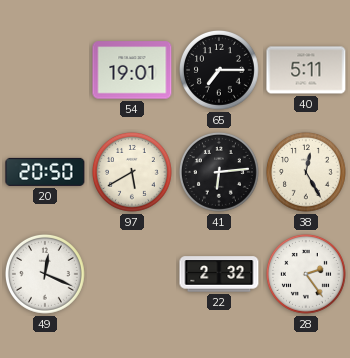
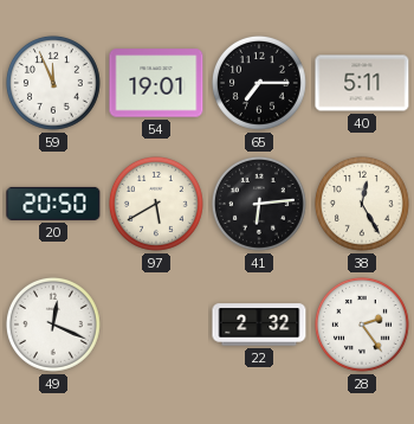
59: none -> 11:56
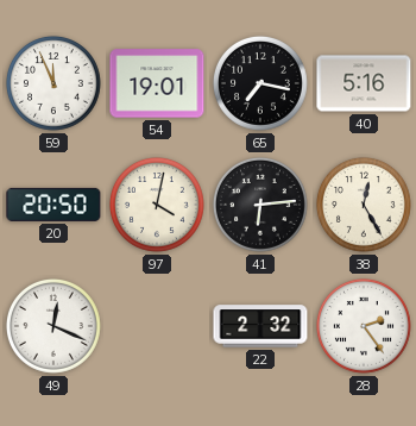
65: 7:15 -> 7:17
40: 5:11 -> 5:16
97: 5:40 -> 4:02
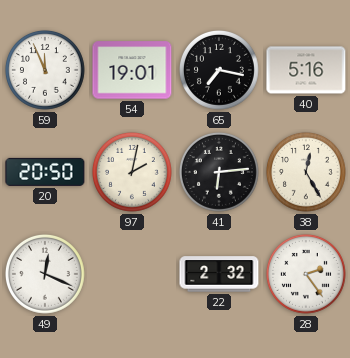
97: 4:02 -> 2:02
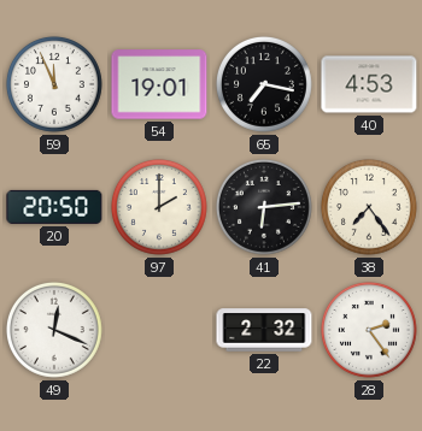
40: 5:16 -> 4:53
97: 2:02 -> 2:00
38: 12:25 -> 7:24
